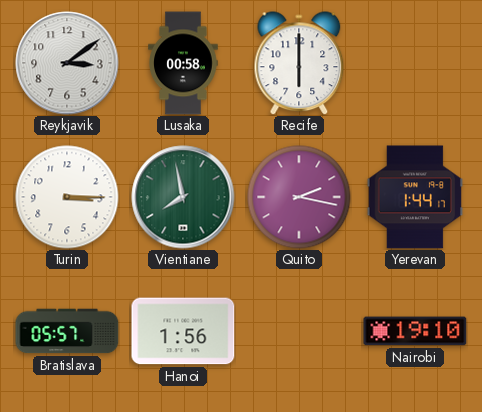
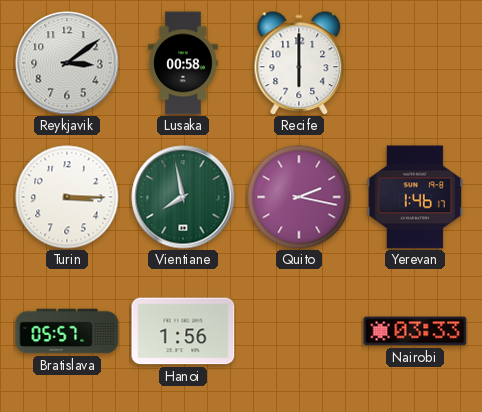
Yerevan: 1:44 -> 1:46
Nairobi: 19:10 -> 03:33
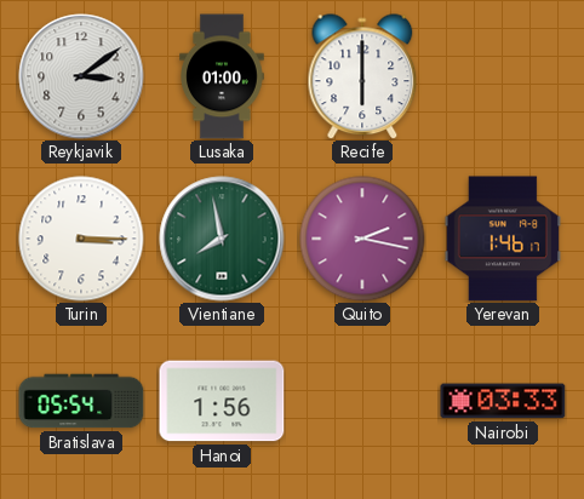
Lusaka: 00:58 -> 01:00
Bratislava: 05:57 -> 05:54
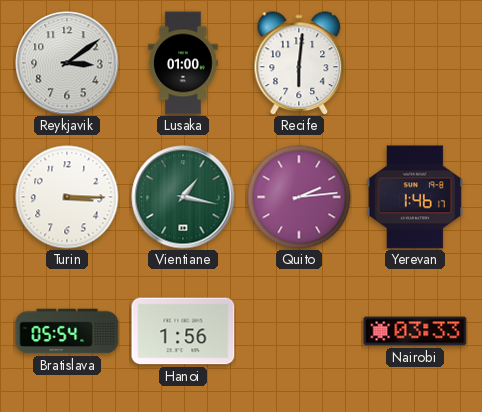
Recife: 6:00 -> 6:01
Vientiane: 7:58 -> 1:17
Quito: 2:17 -> 2:14
